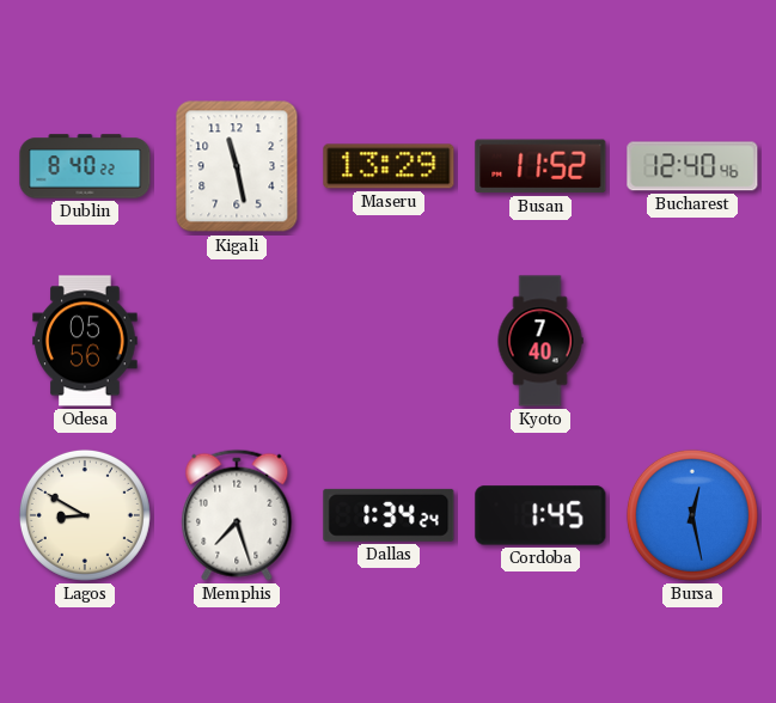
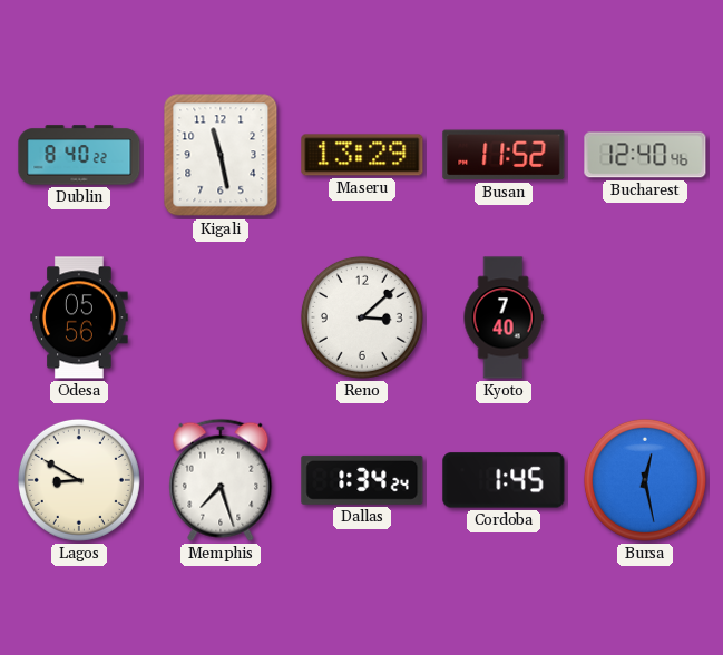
Reno: none -> 3:08
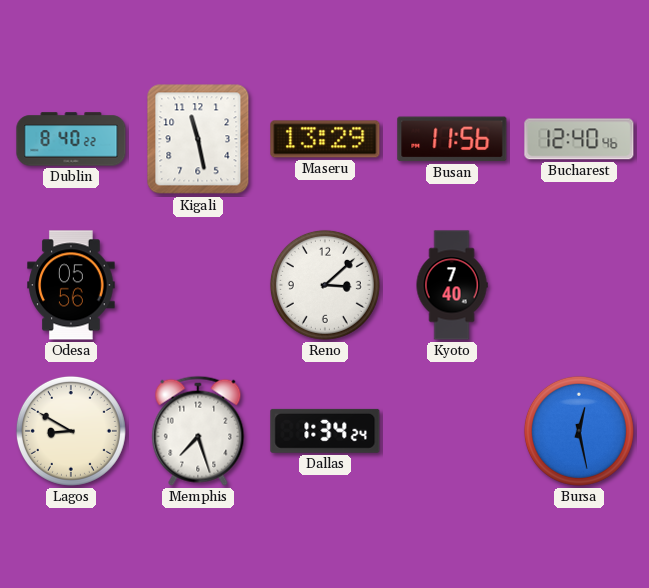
Busan: 11:52 -> 11:56
Cordoba: 1:45 -> none
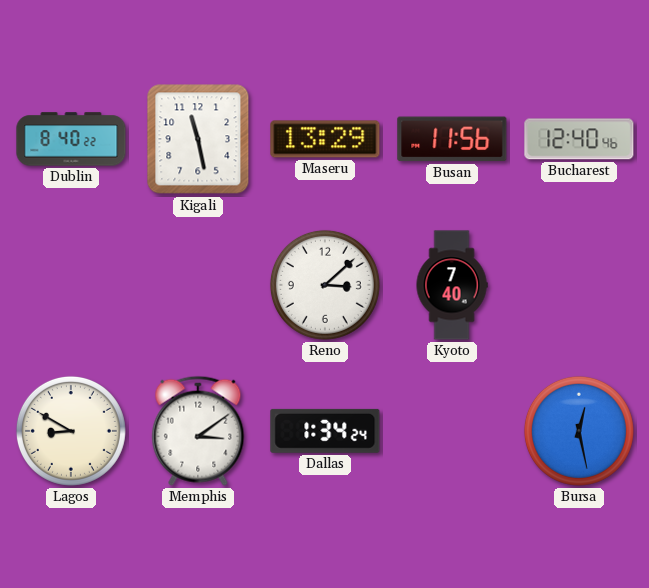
Odesa: 05:56 -> none
Memphis: 7:27 -> 3:09
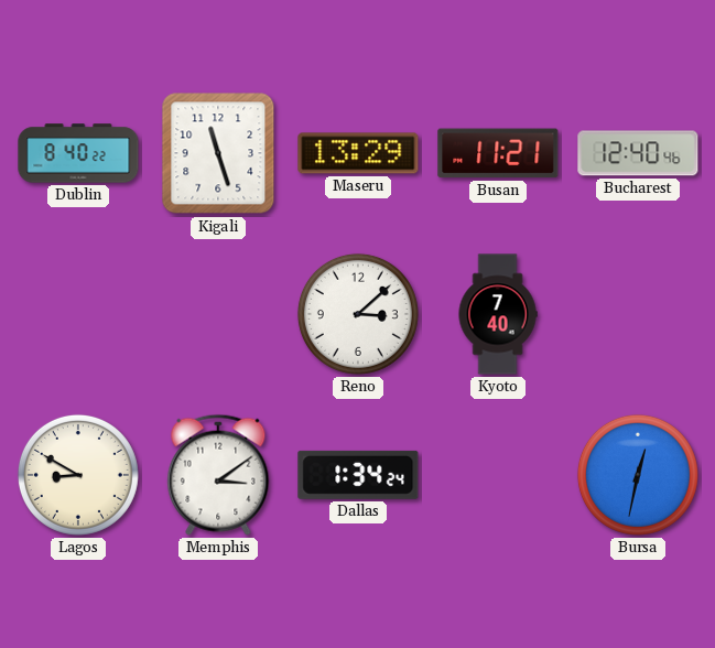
Kigali: 11:28 -> 11:27
Busan: 11:56 -> 11:21
Bursa: 12:28 -> 12:32
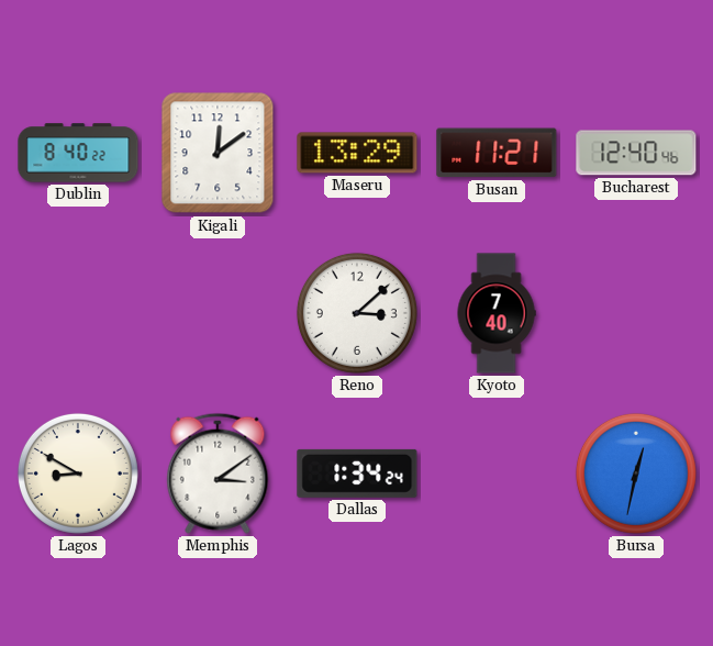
Kigali: 11:27 -> 12:09
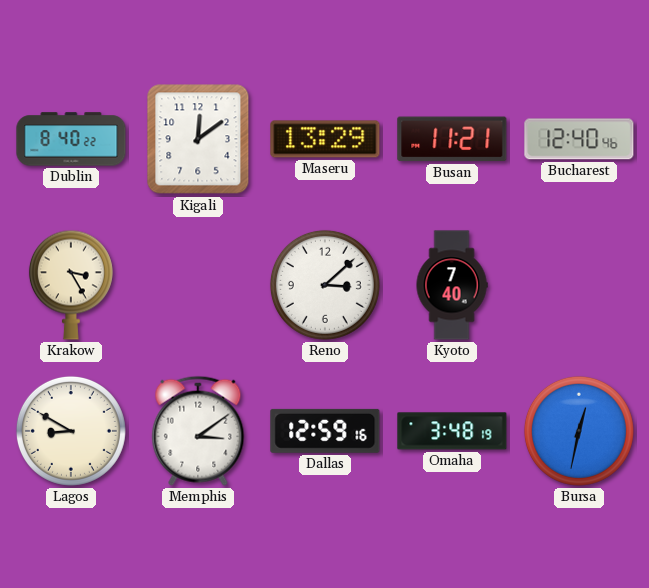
Krakow: none -> 3:25
Dallas: 1:34 -> 12:59
Omaha: none -> 3:48
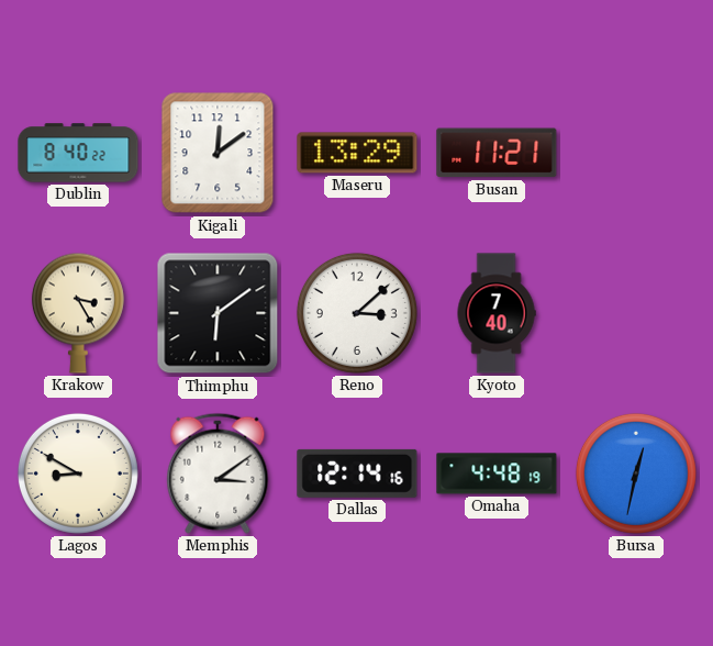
Bucharest: 12:40 -> none
Thimphu: none -> 6:09
Dallas: 12:59 -> 12:14
Omaha: 3:48 -> 4:48
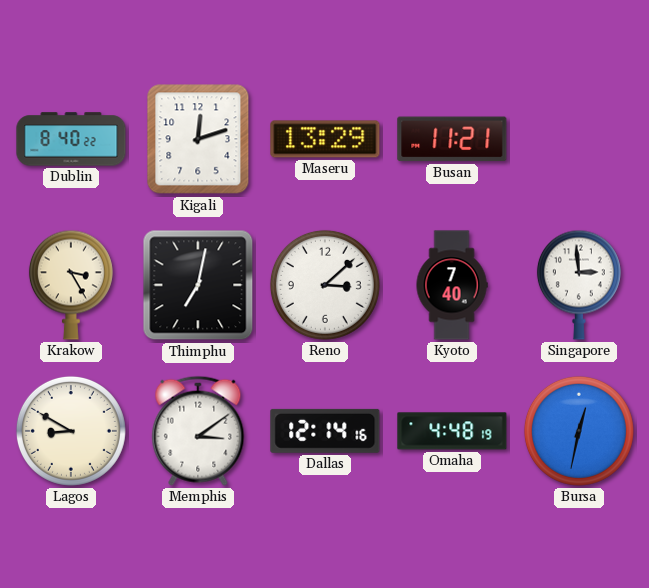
Kigali: 12:09 -> 12:12
Thimphu: 6:09 -> 7:02
Singapore: none -> 2:59
